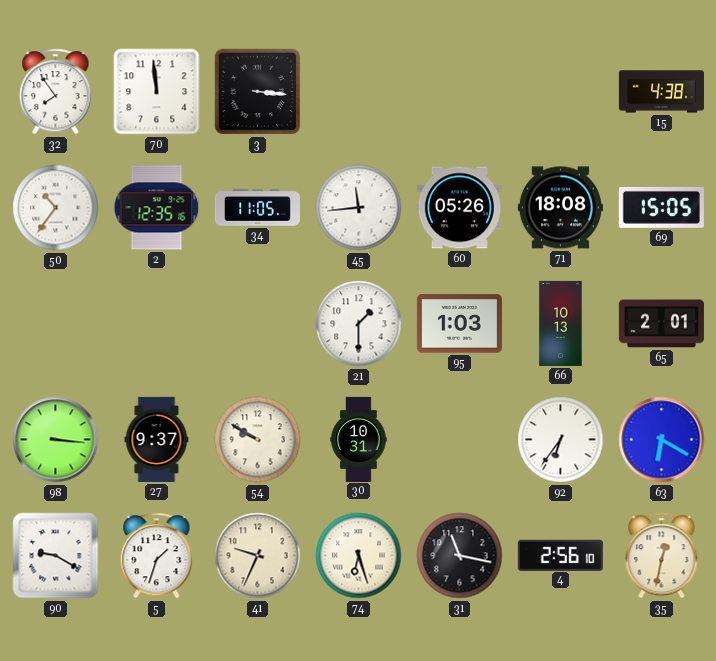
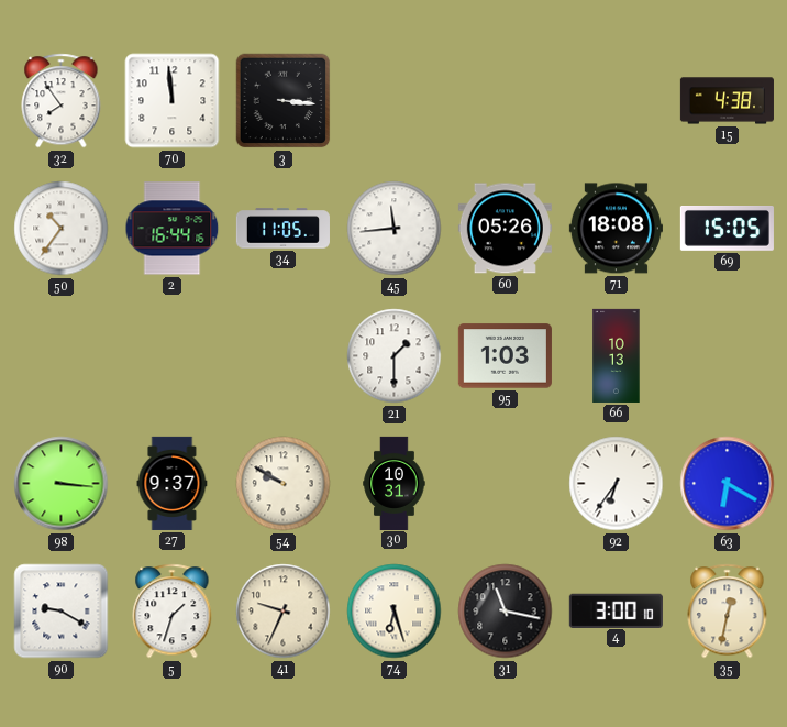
2: 12:35 -> 16:44
65: 2:01 -> none
4: 2:56 -> 3:00
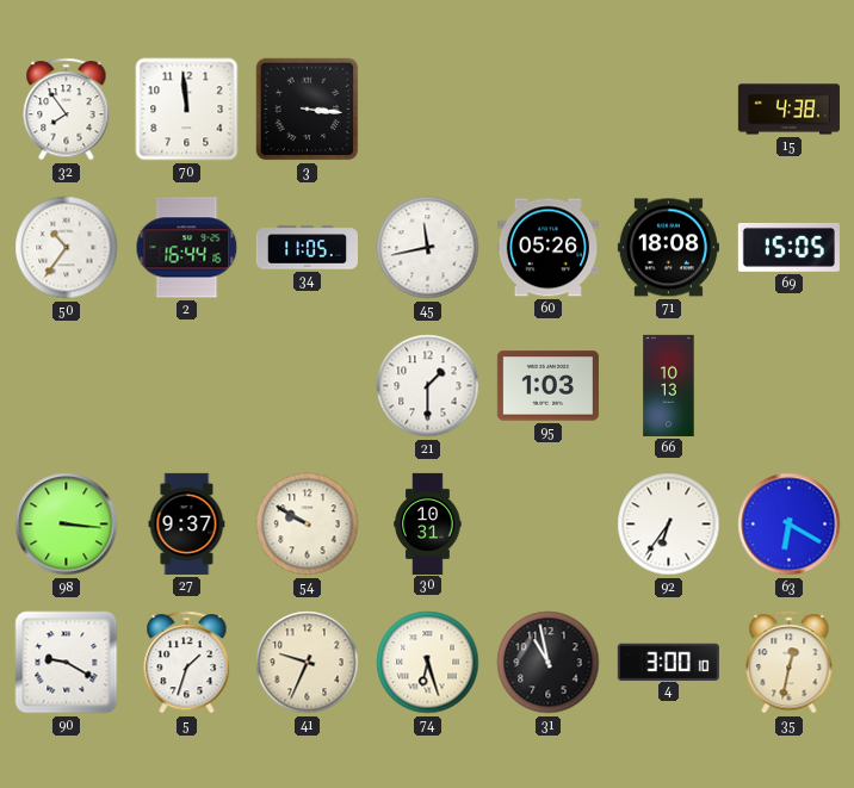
45: 11:44 -> 11:43
31: 11:17 -> 10:58
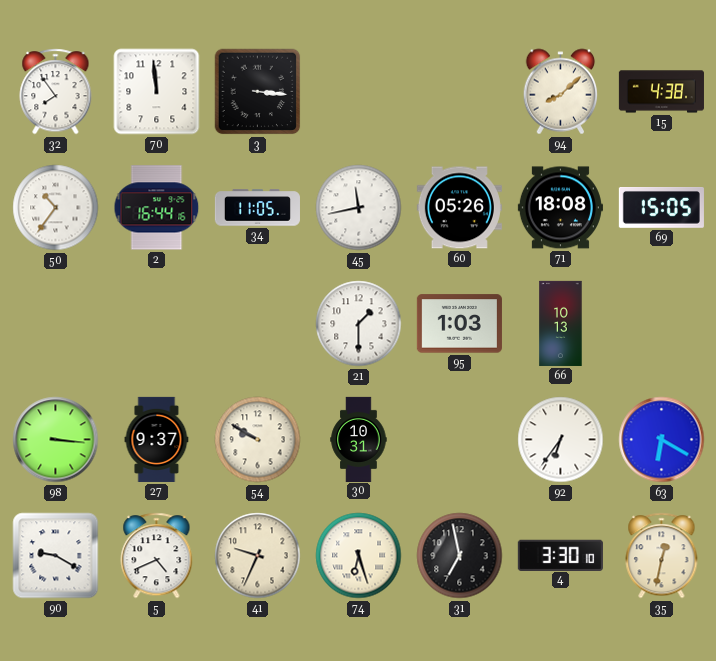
94: none -> 8:08
5: 1:33 -> 4:41
31: 10:58 -> 6:58
4: 3:00 -> 3:30
